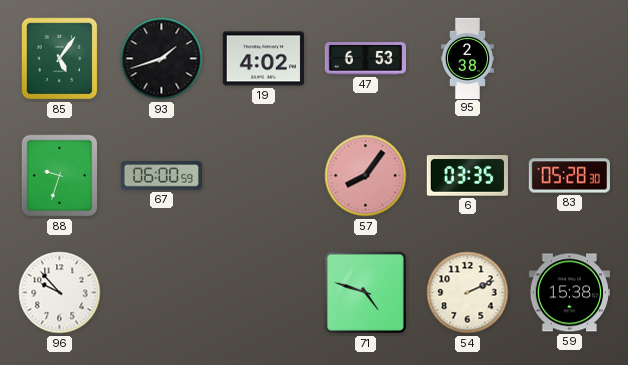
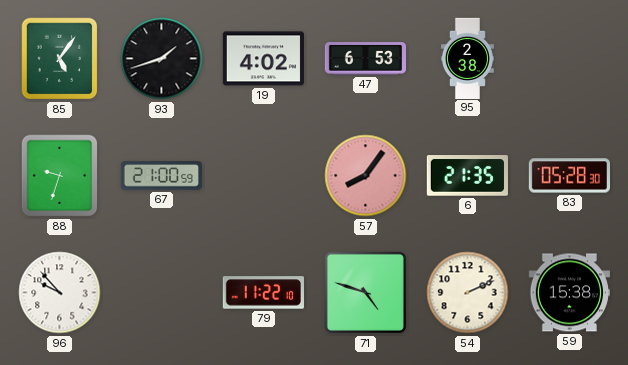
67: 06:00 -> 21:00
6: 03:35 -> 21:35
79: none -> 11:22
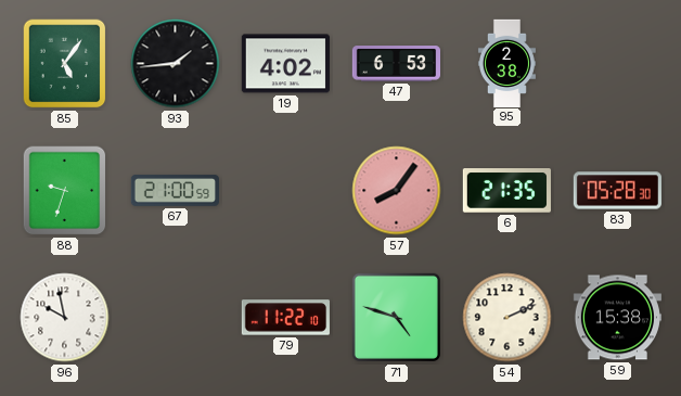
93: 1:42 -> 1:44
96: 9:53 -> 9:58
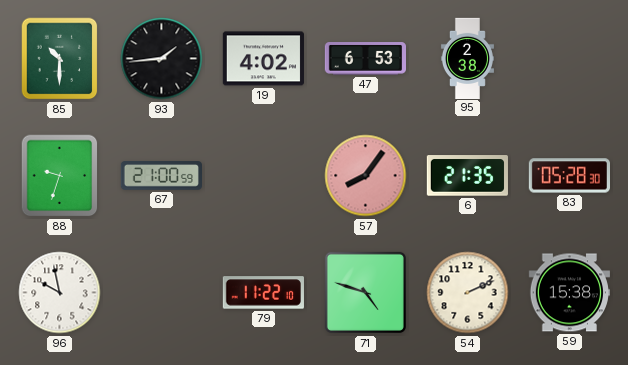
85: 5:06 -> 10:30
